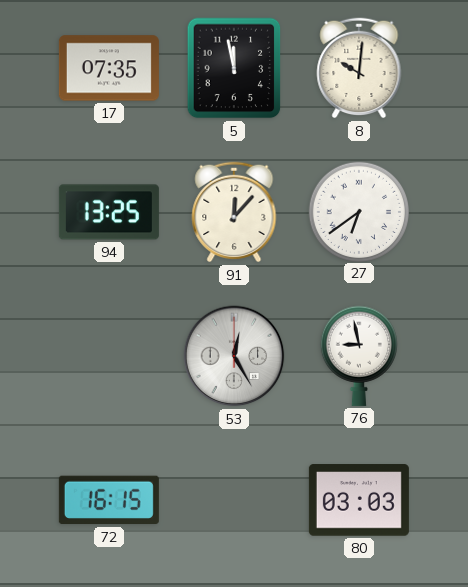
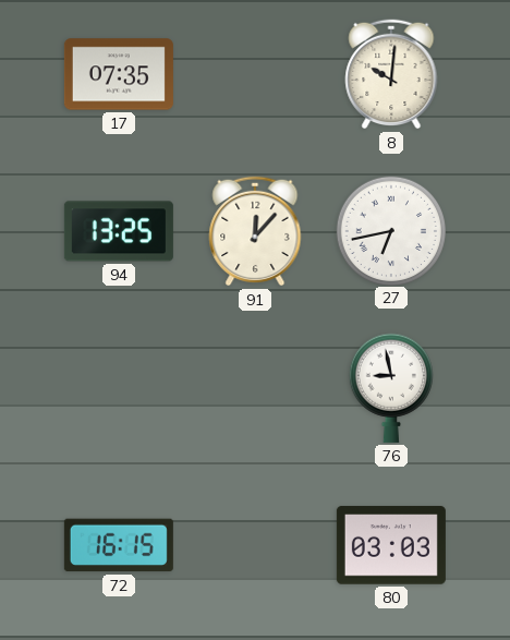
5: 11:58 -> none
27: 6:39 -> 6:43
53: 12:25 -> none
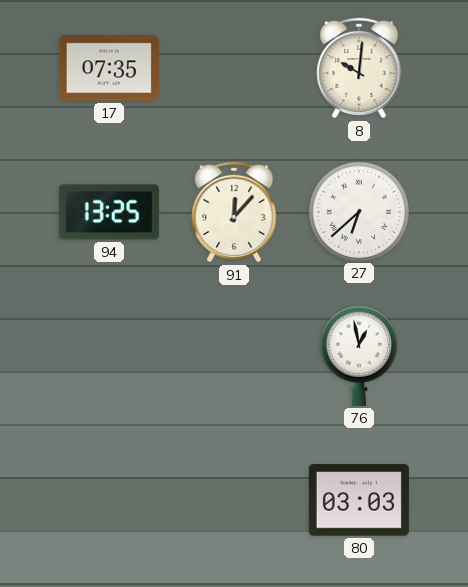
27: 6:43 -> 6:38
76: 8:58 -> 12:58
72: 16:15 -> none
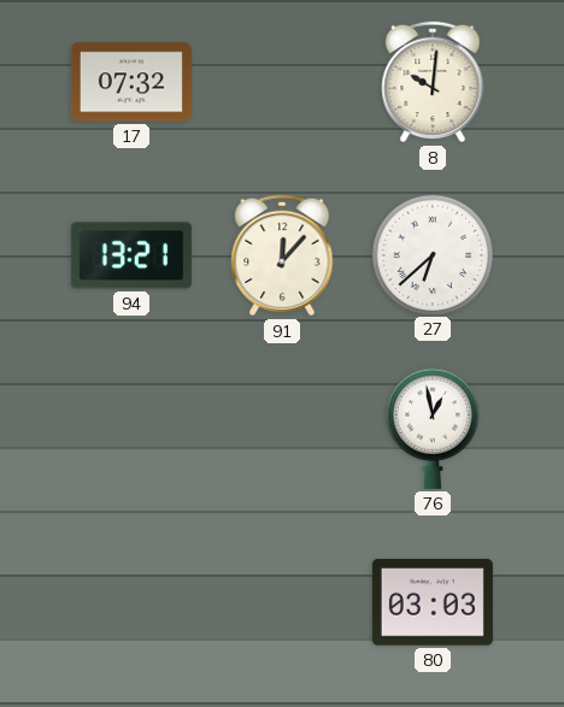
17: 07:35 -> 07:32
94: 13:25 -> 13:21
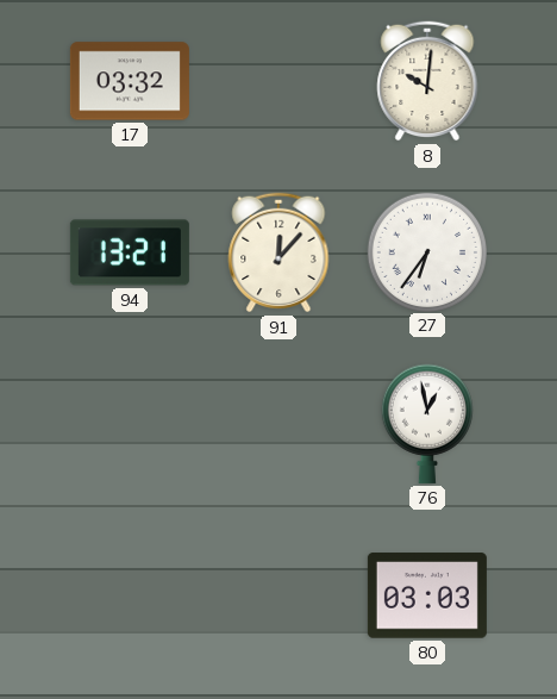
17: 07:32 -> 03:32
27: 6:38 -> 6:36
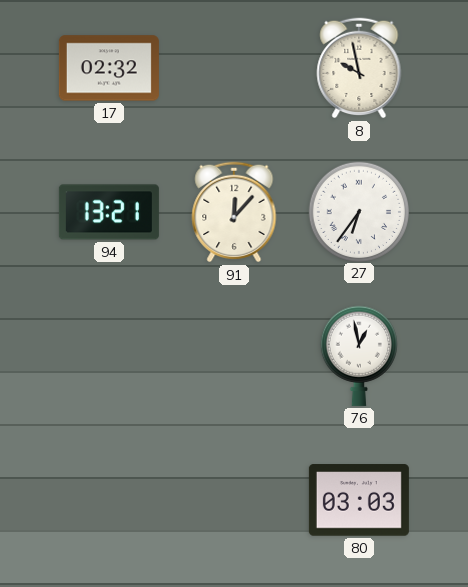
17: 03:32 -> 02:32
8: 10:01 -> 9:58
